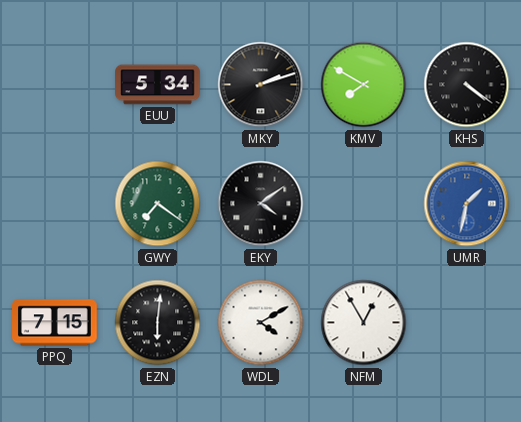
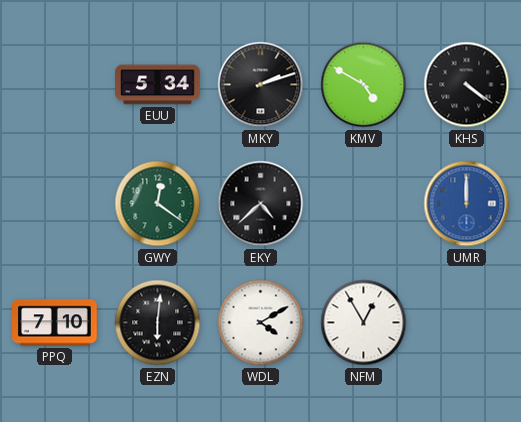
KMV: 7:50 -> 4:50
GWY: 7:21 -> 12:21
EKY: 4:09 -> 4:38
UMR: 1:32 -> 12:00
PPQ: 7:15 -> 7:10
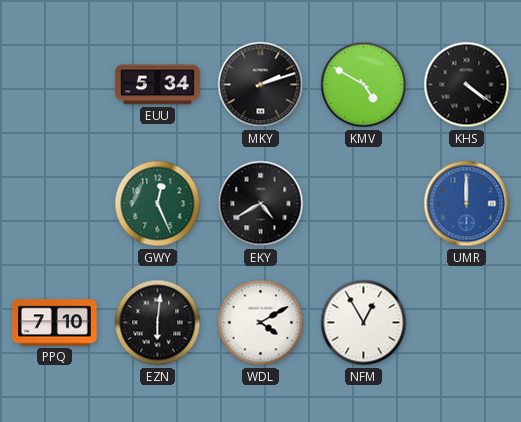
GWY: 12:21 -> 12:26
EKY: 4:38 -> 4:40
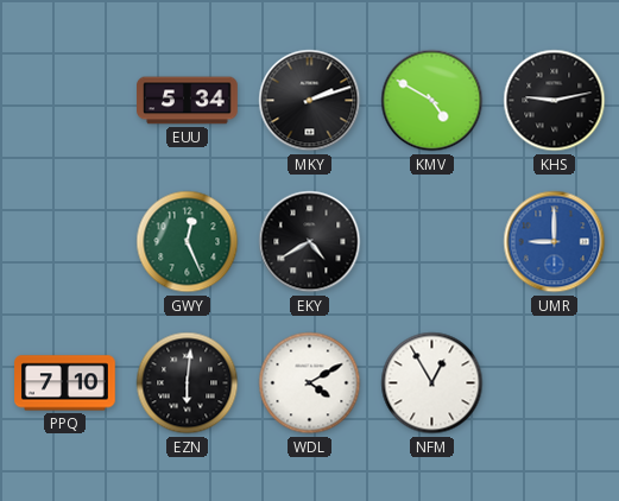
KHS: 4:21 -> 9:13
UMR: 12:00 -> 9:00
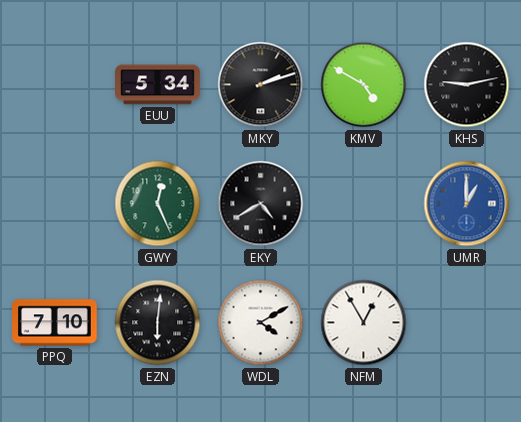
UMR: 9:00 -> 1:00
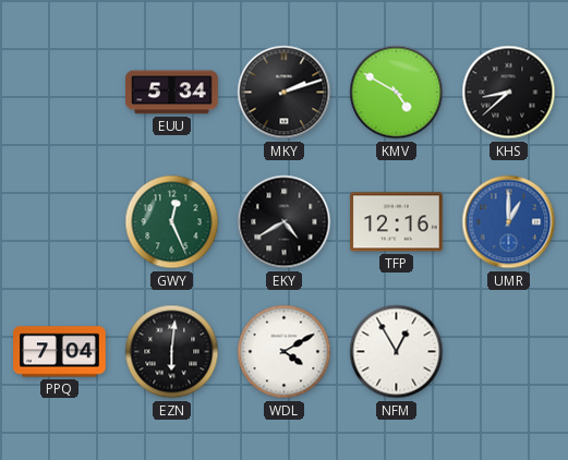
KHS: 9:13 -> 8:38
TFP: none -> 12:16
PPQ: 7:10 -> 7:04
